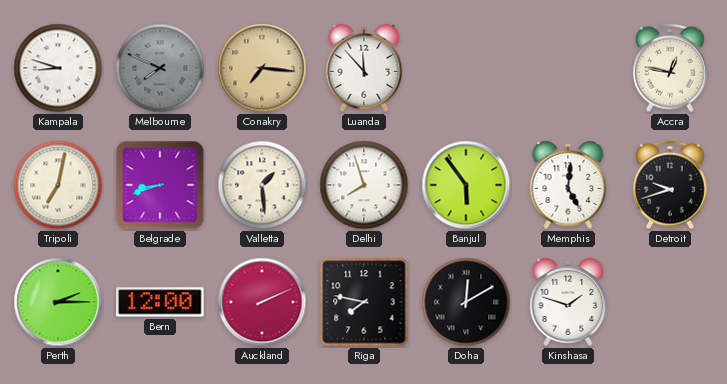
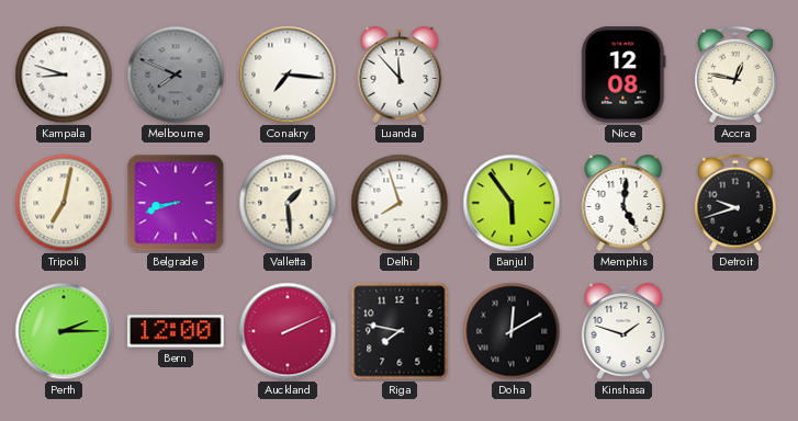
Conakry dial: champagne -> white
Nice: none -> 12:08
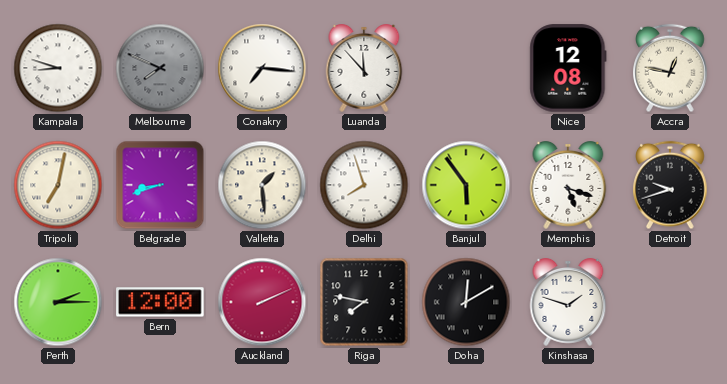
Memphis: 5:01 -> 5:18
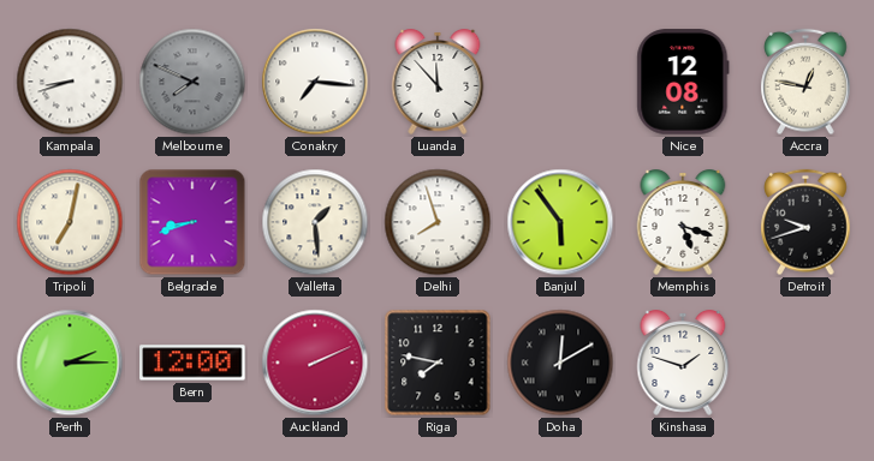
Kampala: 8:48 -> 8:42
